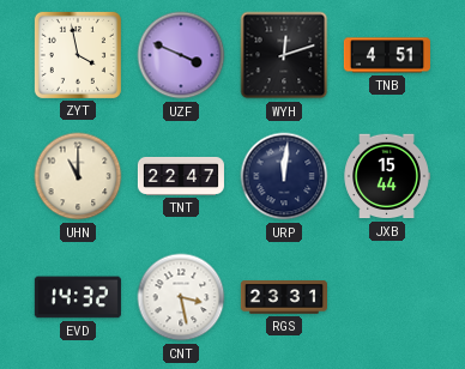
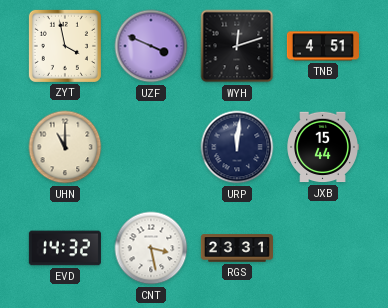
TNT: 22:47 -> none
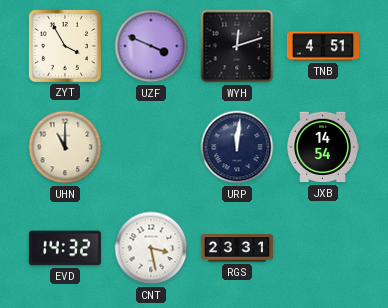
ZYT: 3:58 -> 3:55
JXB: 15:44 -> 14:54
